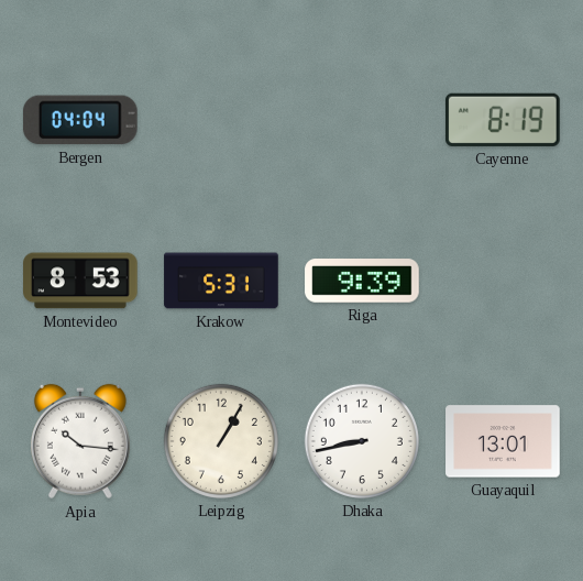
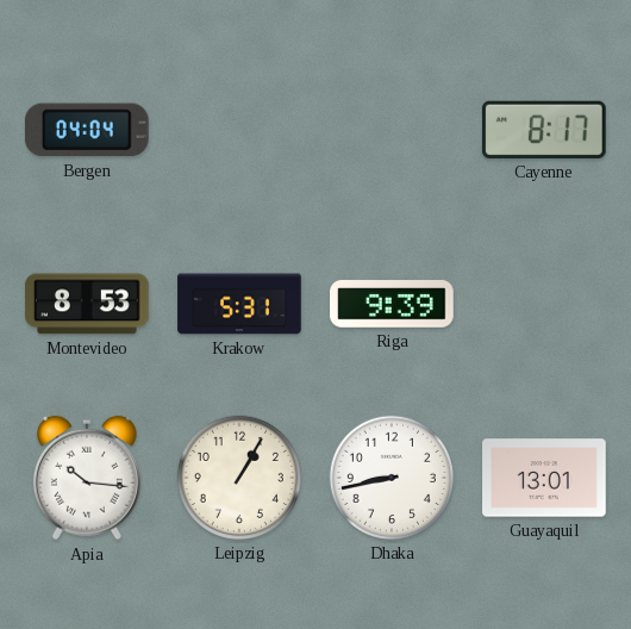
Cayenne: 8:19 -> 8:17
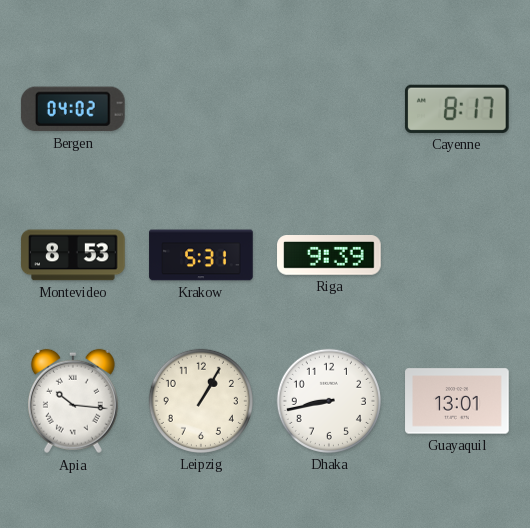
Bergen: 04:04 -> 04:02
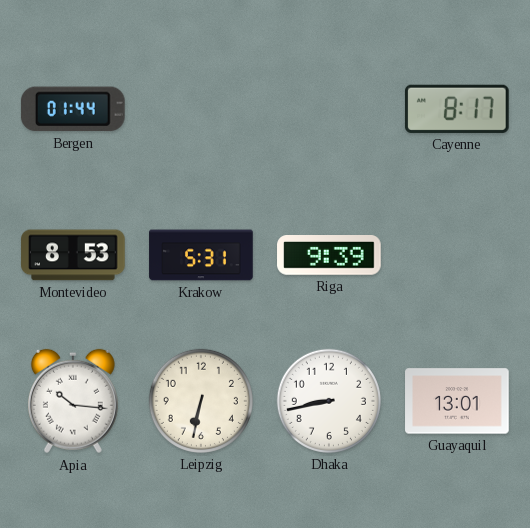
Bergen: 04:02 -> 01:44
Leipzig: 1:05 -> 6:32
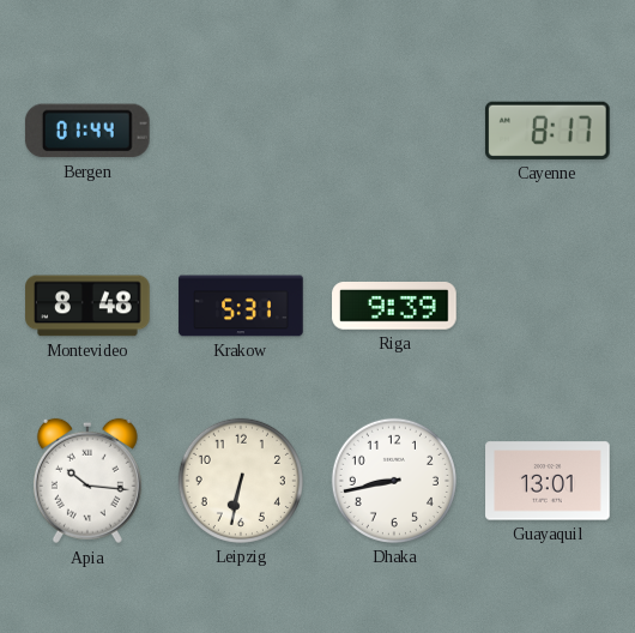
Montevideo: 8:53 -> 8:48
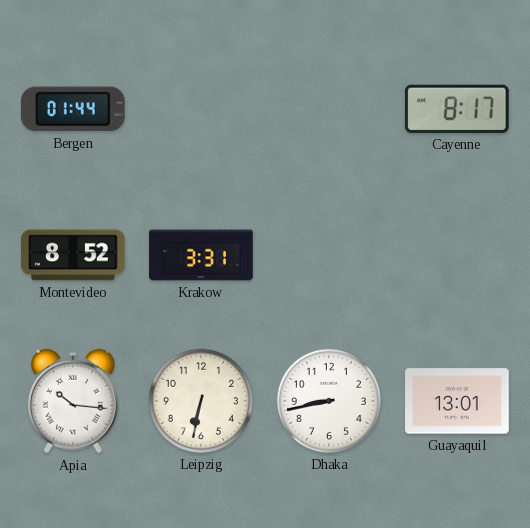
Montevideo: 8:48 -> 8:52
Krakow: 5:31 -> 3:31
Riga: 9:39 -> none
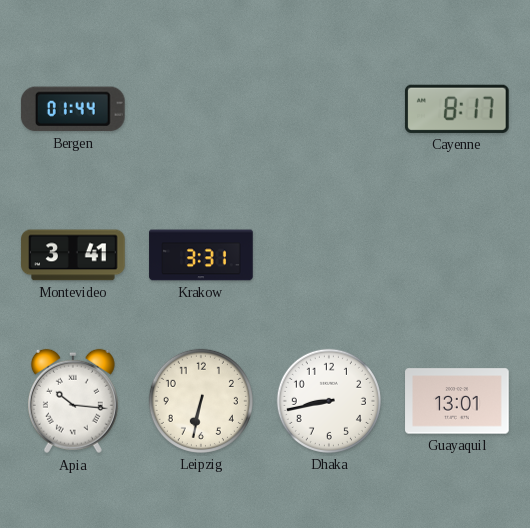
Montevideo: 8:52 -> 3:41
